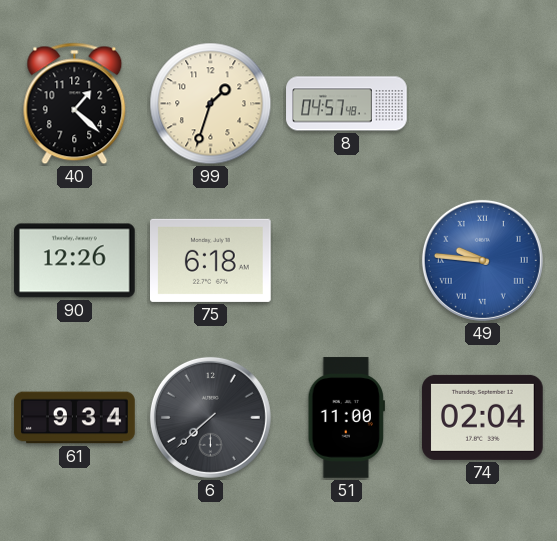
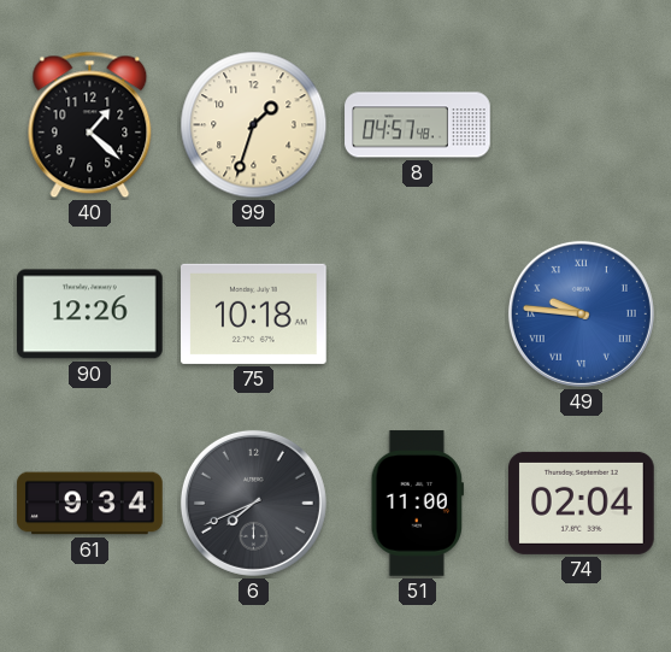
75: 6:18 -> 10:18
6: 7:38 -> 7:41
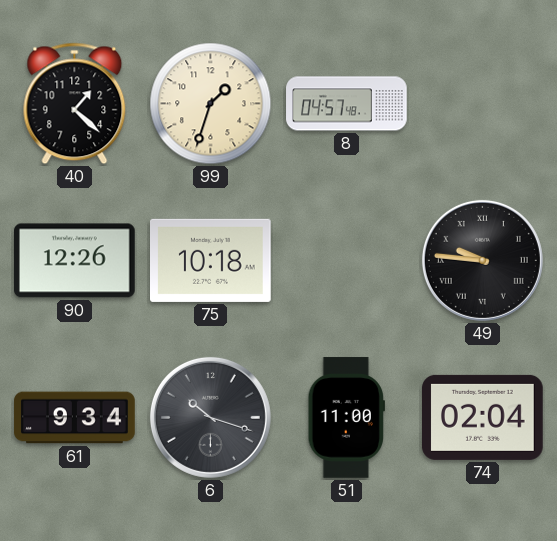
49 dial: blue -> black
6: 7:41 -> 10:18
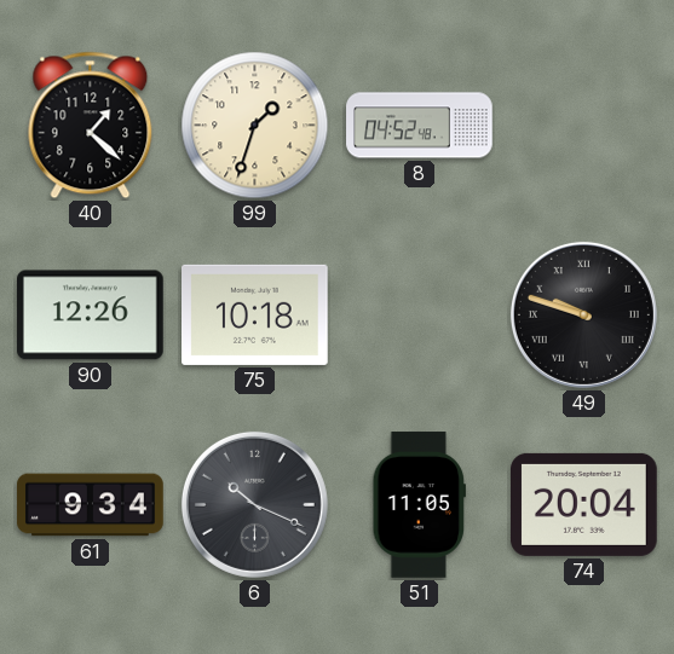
8: 04:57 -> 04:52
49: 9:46 -> 9:48
6: 10:18 -> 10:19
51: 11:00 -> 11:05
74: 02:04 -> 20:04
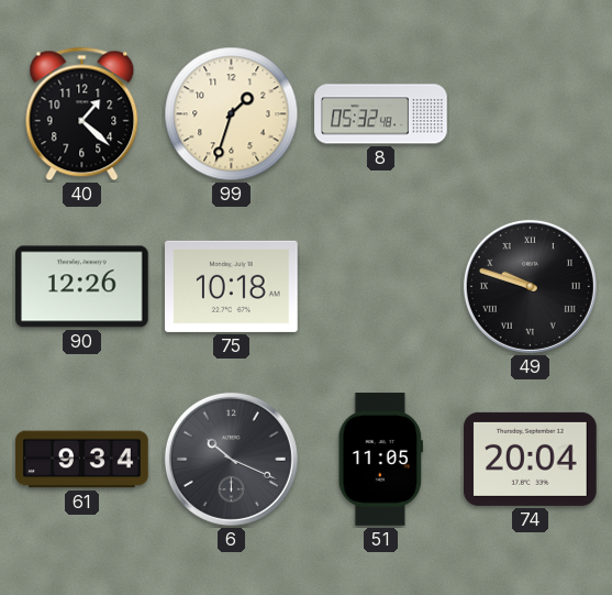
8: 04:52 -> 05:32
